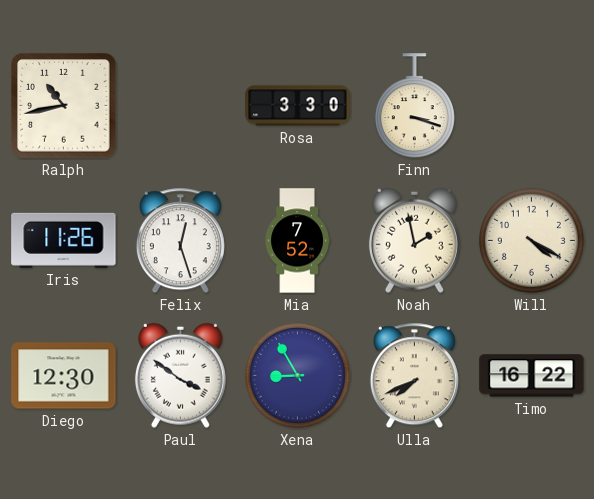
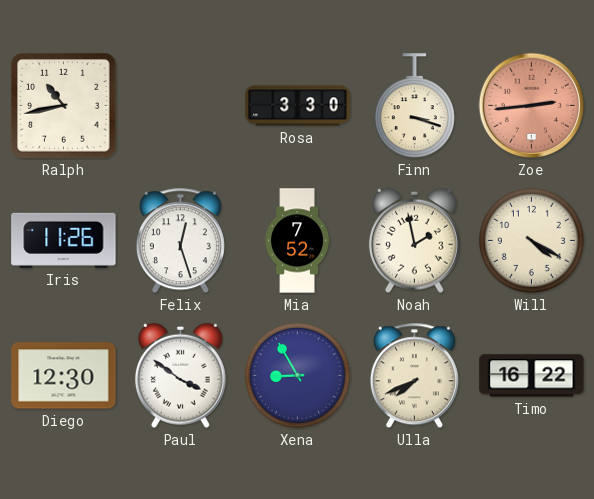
Zoe: none -> 2:44
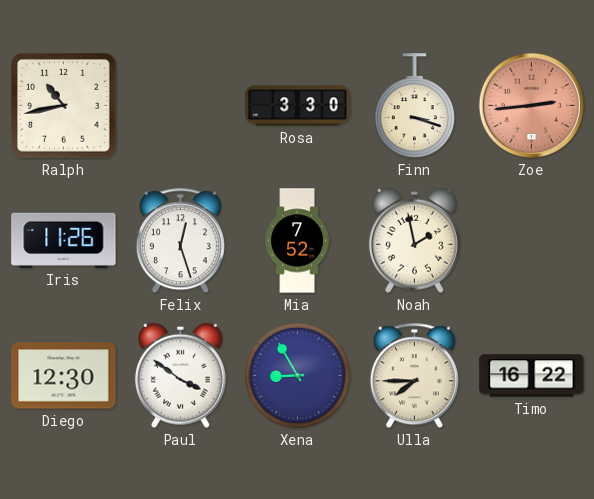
Will: 4:20 -> none
Ulla: 7:41 -> 7:45
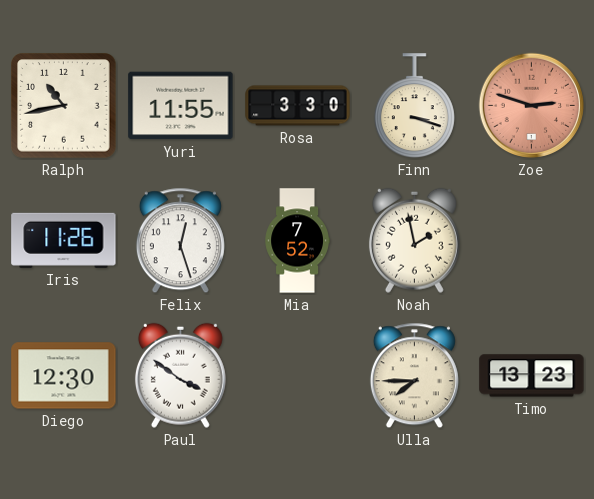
Yuri: none -> 11:55
Zoe: 2:44 -> 2:48
Xena: 8:55 -> none
Timo: 16:22 -> 13:23
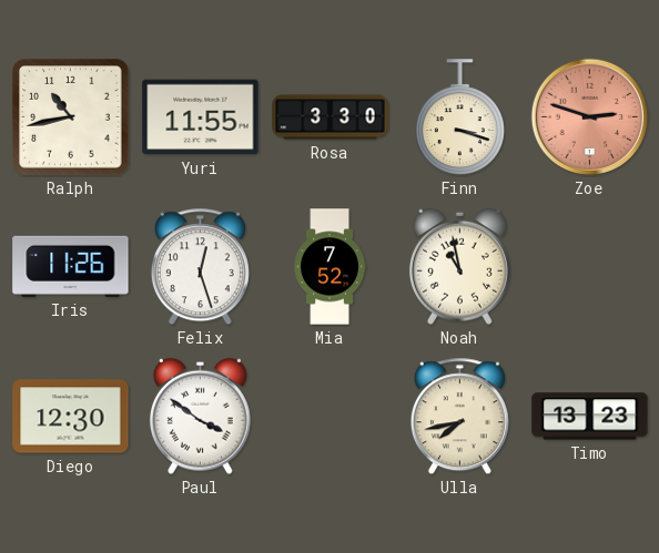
Noah: 1:58 -> 10:58
Ulla: 7:45 -> 7:43
